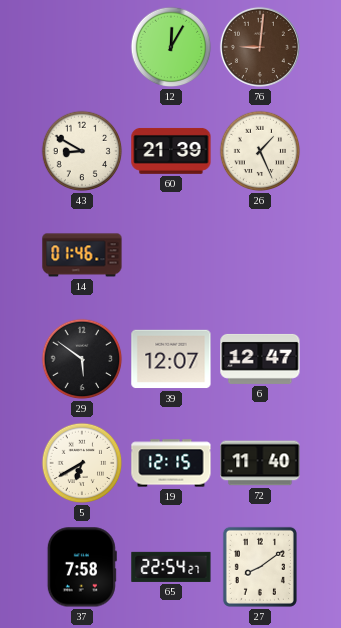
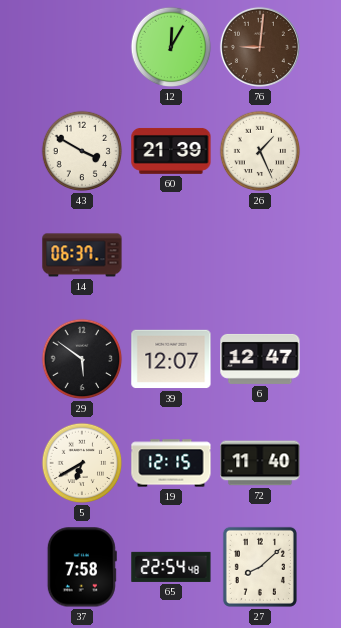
43: 8:50 -> 3:50
14: 01:46 -> 06:37
65: 22:54:27 -> 22:54:48
27: 8:09 -> 8:08
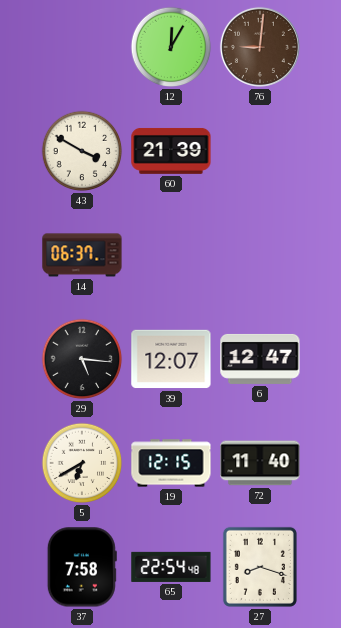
26: 1:26 -> none
29: 5:51 -> 5:16
27: 8:08 -> 8:18
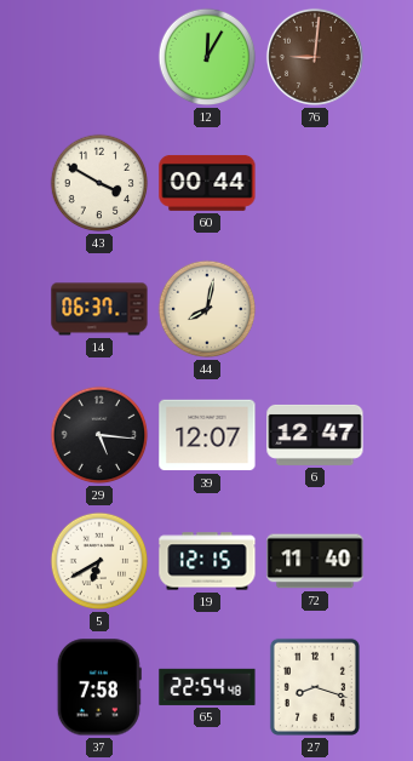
60: 21:39 -> 00:44
44: none -> 8:02
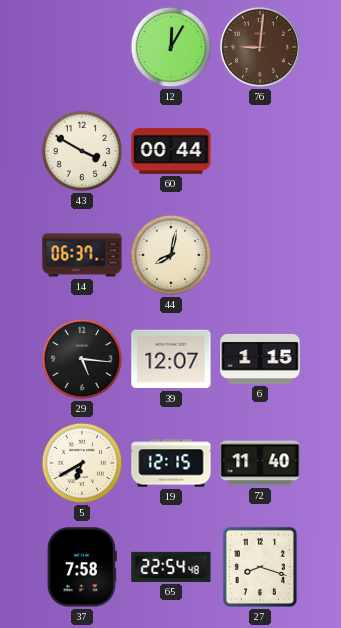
6: 12:47 -> 1:15
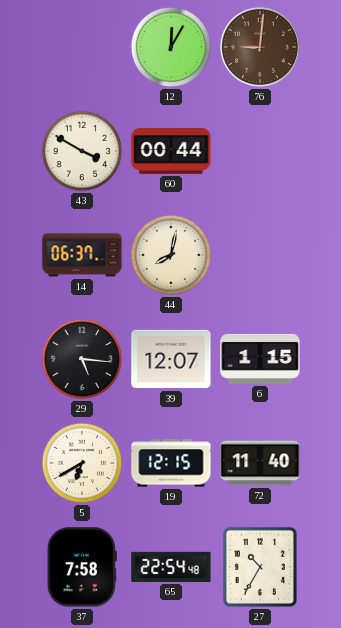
27: 8:18 -> 10:35
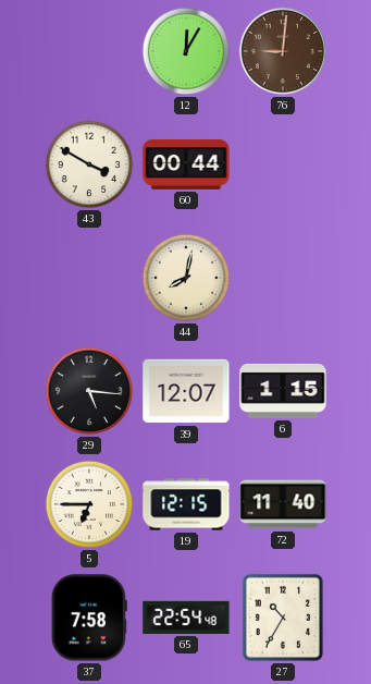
14: 06:37 -> none
5: 6:40 -> 6:45
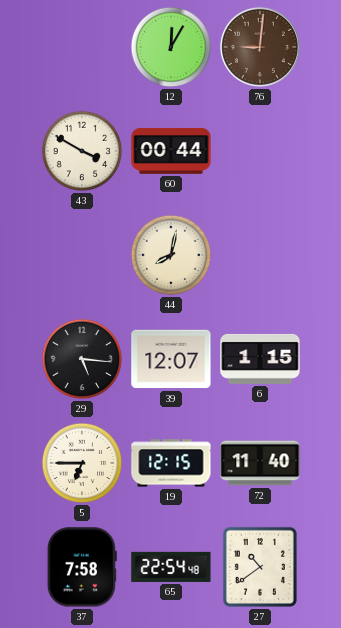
27: 10:35 -> 10:39
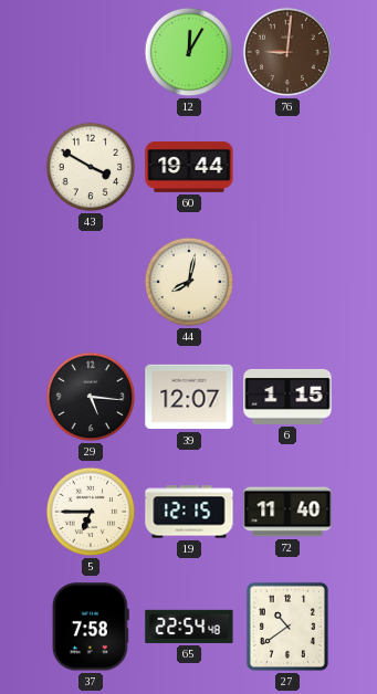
60: 00:44 -> 19:44
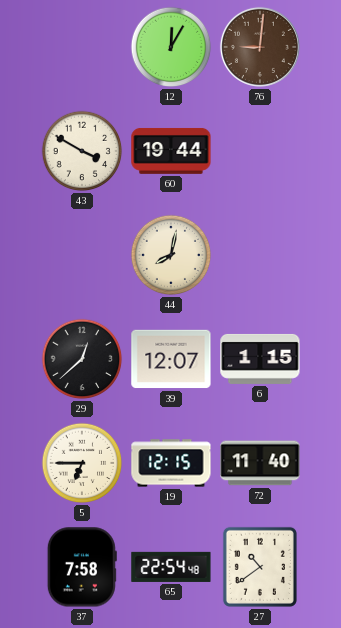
29: 5:16 -> 12:38
